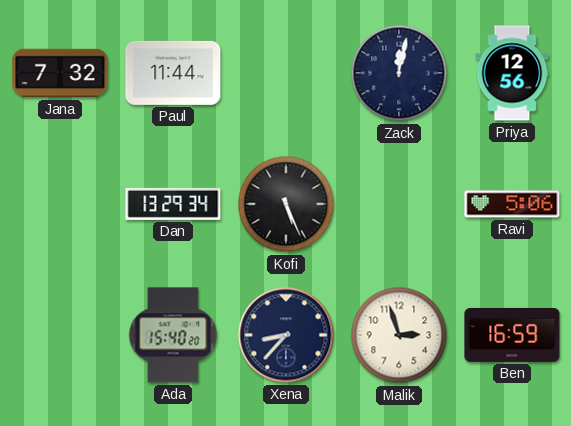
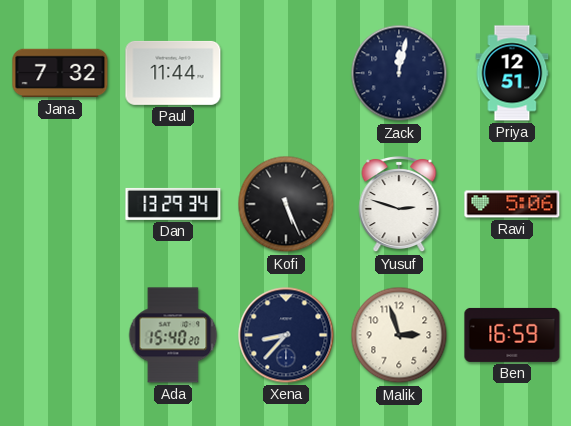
Priya: 12:56 -> 12:51
Yusuf: none -> 2:48
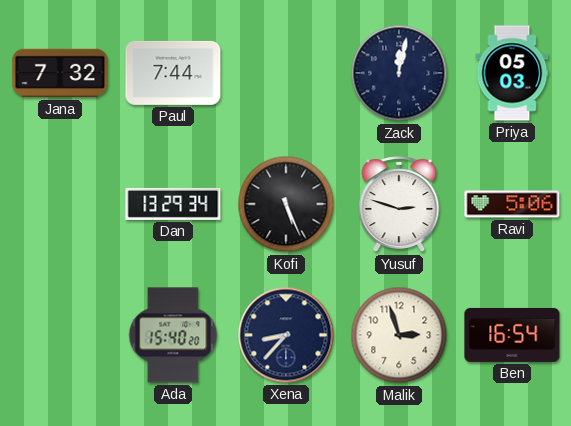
Paul: 11:44 -> 7:44
Priya: 12:51 -> 05:03
Ben: 16:59 -> 16:54
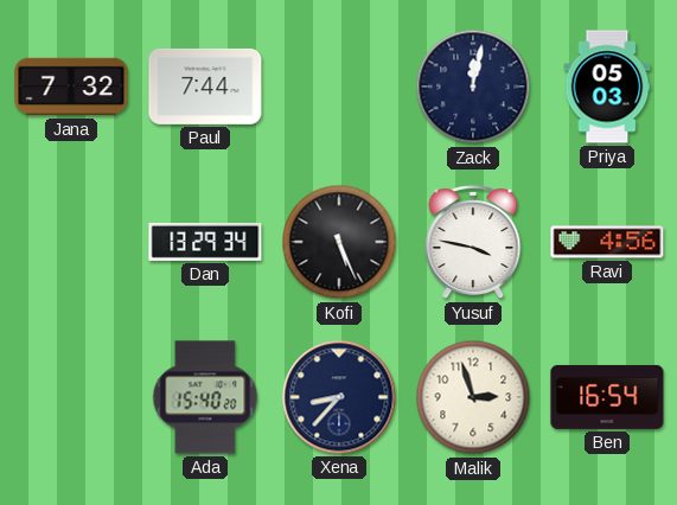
Yusuf: 2:48 -> 3:47
Ravi: 5:06 -> 4:56
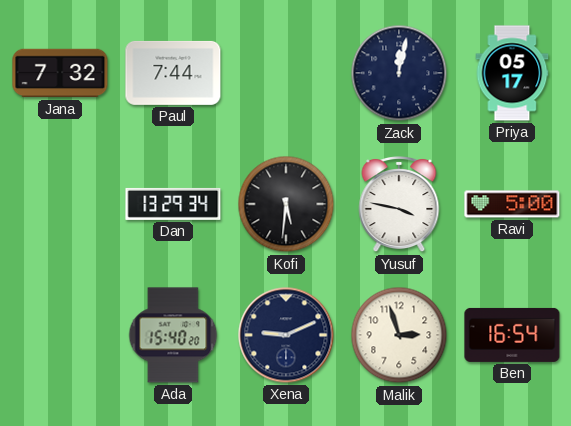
Priya: 05:03 -> 05:17
Kofi: 5:26 -> 5:31
Ravi: 4:56 -> 5:00
Xena: 8:37 -> 9:11
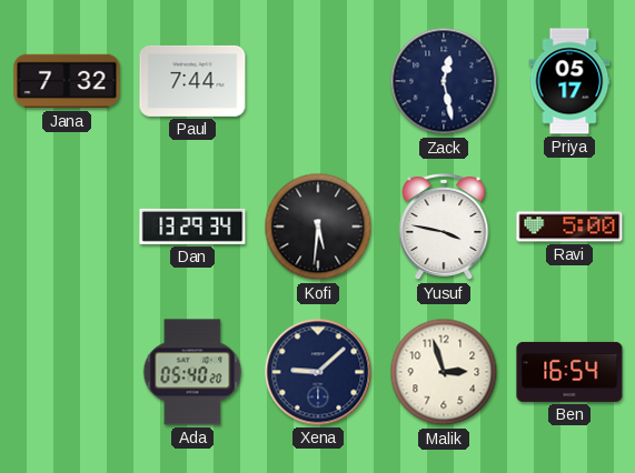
Zack: 12:02 -> 12:28
Ada: 15:40 -> 05:40
Xena: 9:11 -> 9:08
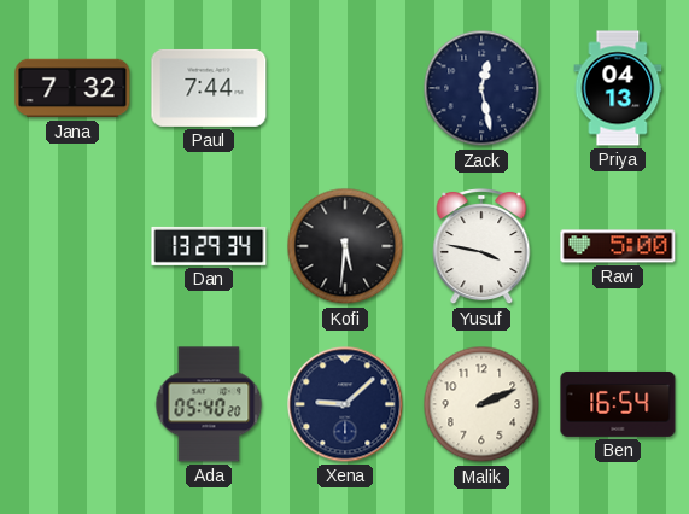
Priya: 05:17 -> 04:13
Malik: 2:57 -> 2:11
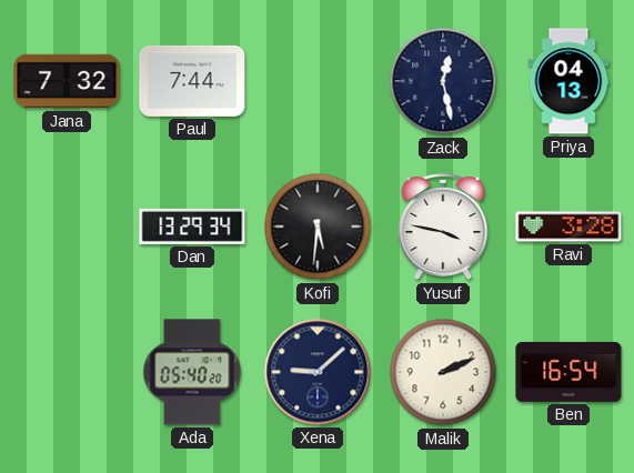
Ravi: 5:00 -> 3:28
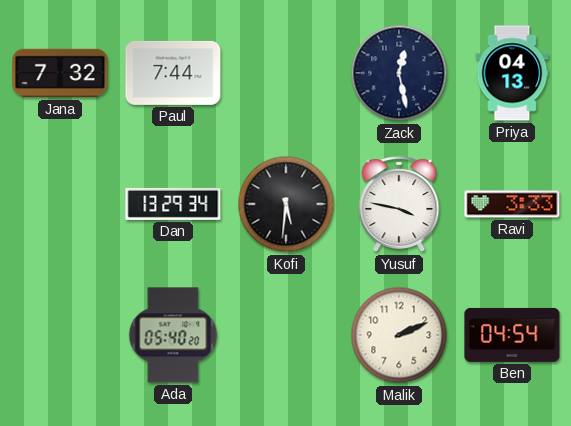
Ravi: 3:28 -> 3:33
Xena: 9:08 -> none
Ben: 16:54 -> 04:54
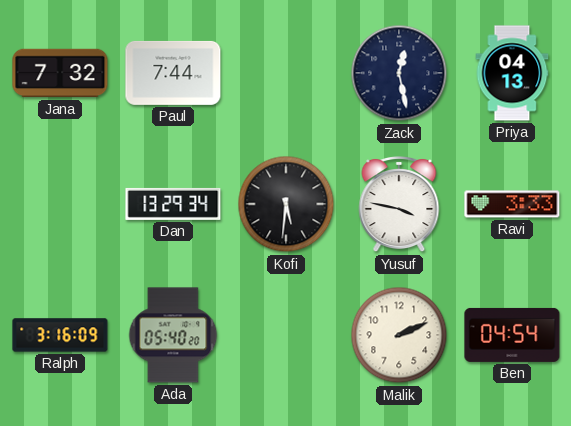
Ralph: none -> 3:16
